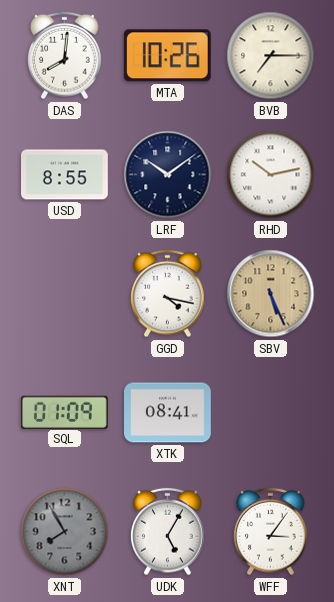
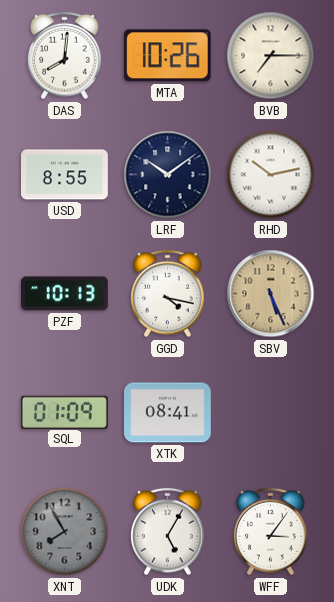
PZF: none -> 10:13
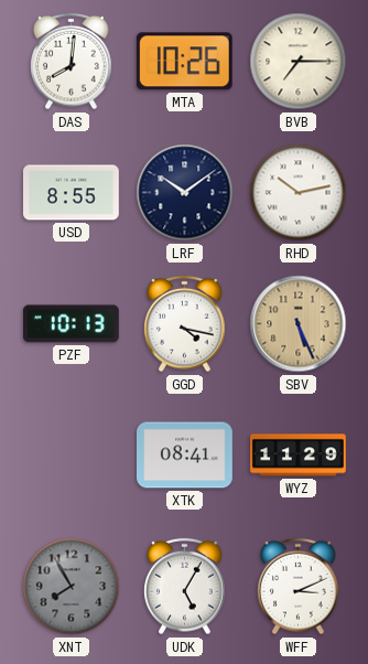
SQL: 01:09 -> none
WYZ: none -> 11:29
WFF: 3:06 -> 3:11
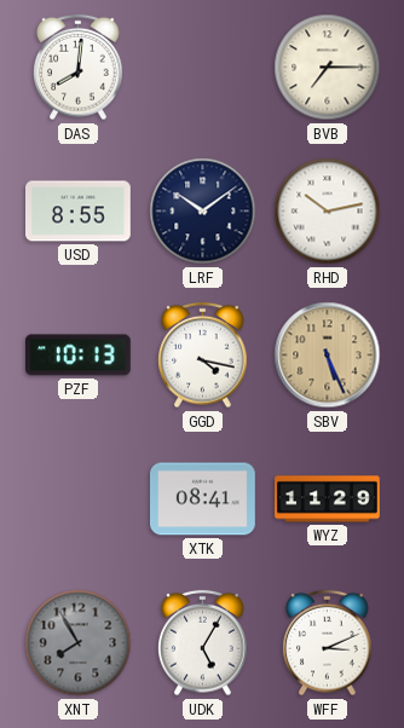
MTA: 10:26 -> none
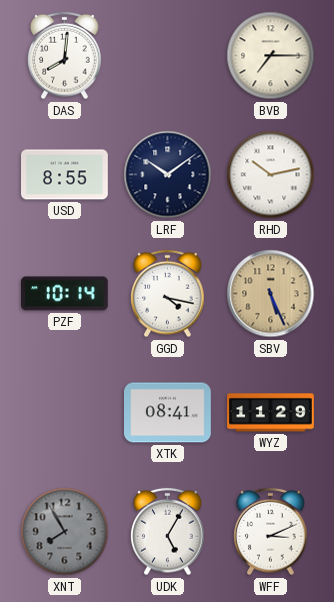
PZF: 10:13 -> 10:14
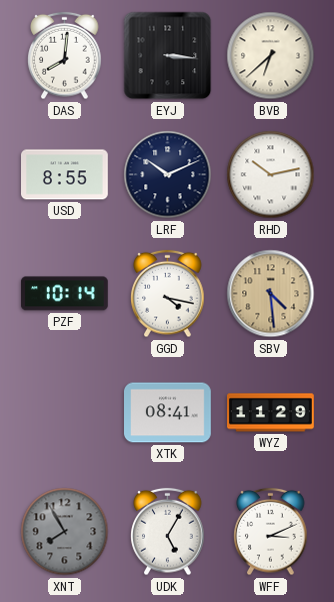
EYJ: none -> 3:16
BVB: 7:15 -> 6:38
LRF: 10:09 -> 10:11
SBV: 5:26 -> 4:29
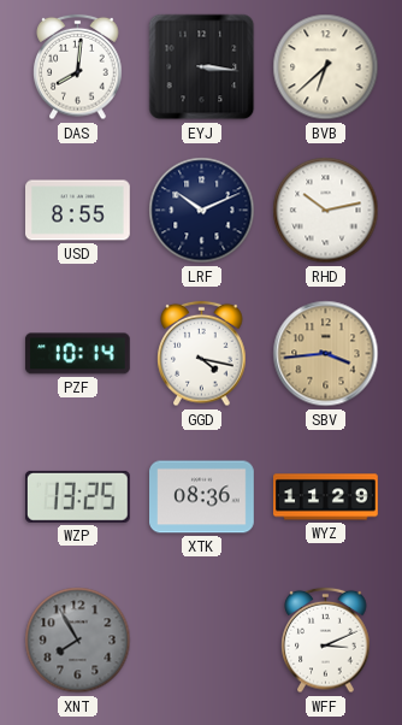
SBV: 4:29 -> 3:44
WZP: none -> 13:25
XTK: 08:41 -> 08:36
UDK: 5:05 -> none
